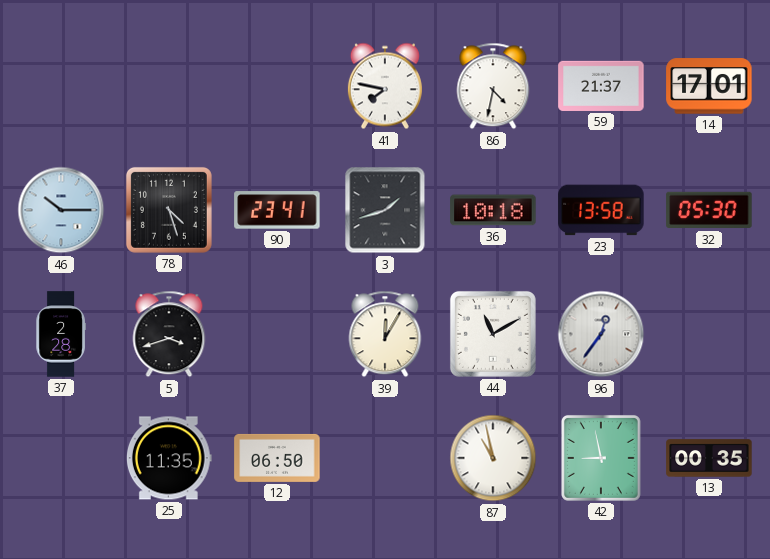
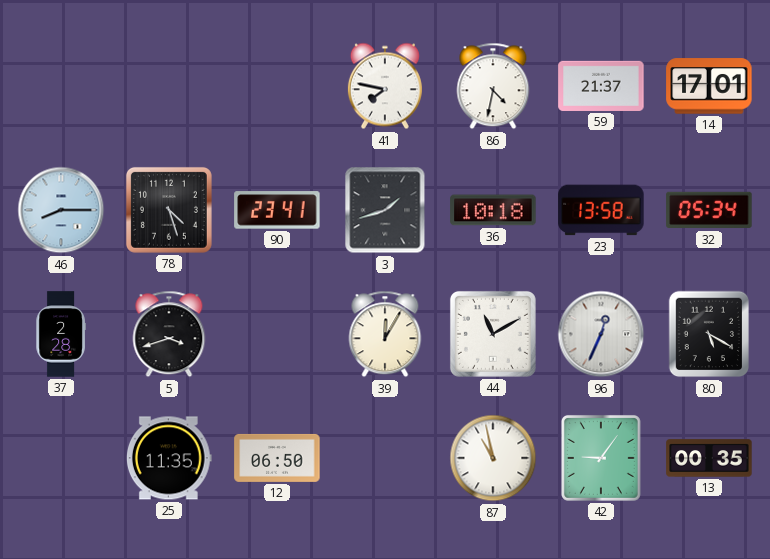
46: 10:15 -> 8:15
32: 05:30 -> 05:34
96: 12:36 -> 12:34
80: none -> 5:20
42: 8:58 -> 9:06
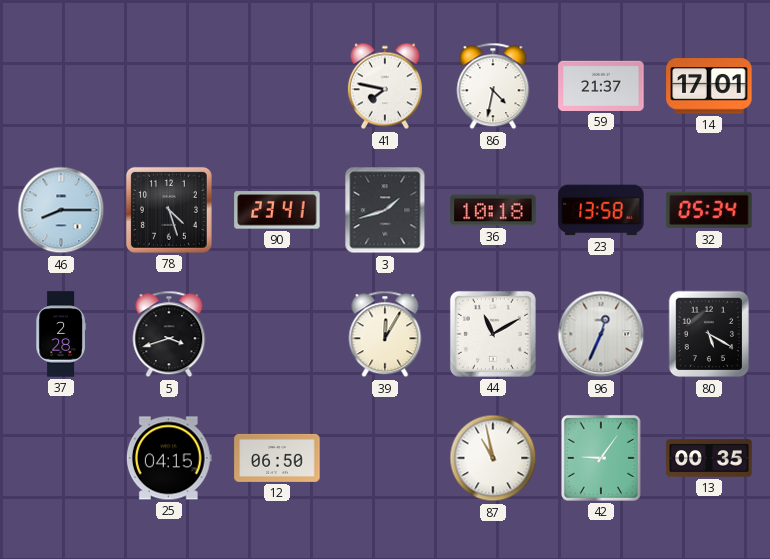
25: 11:35 -> 04:15
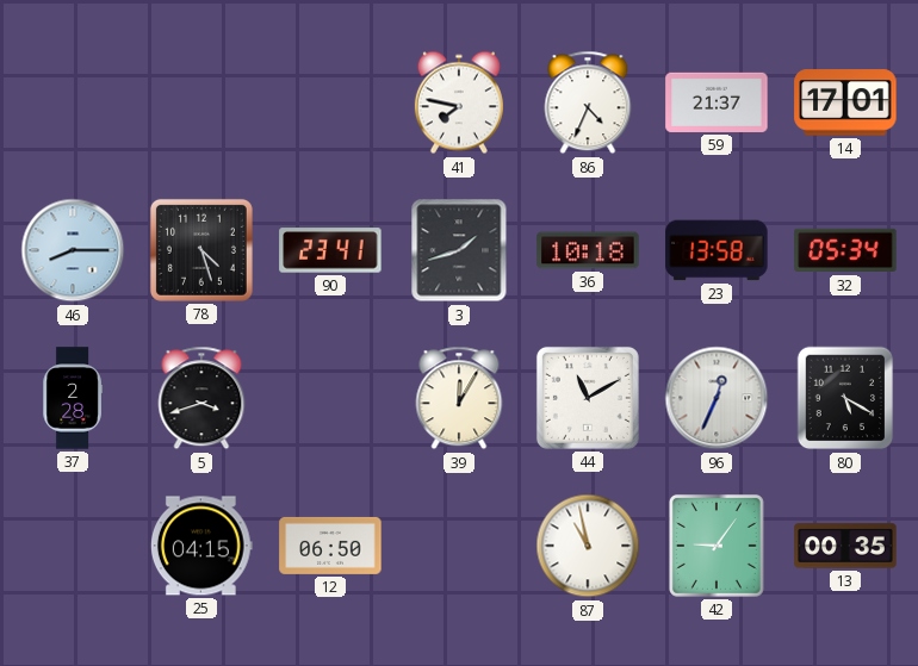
86: 4:32 -> 4:34
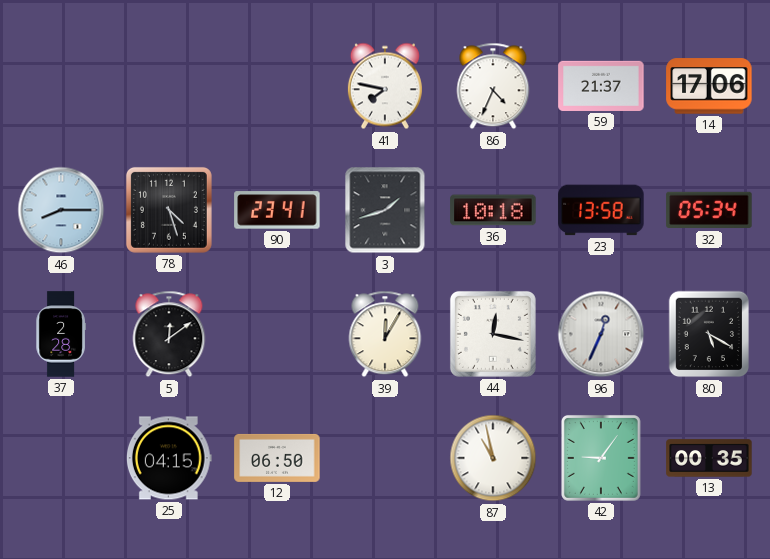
14: 17:01 -> 17:06
5: 3:42 -> 12:09
44: 11:10 -> 12:17
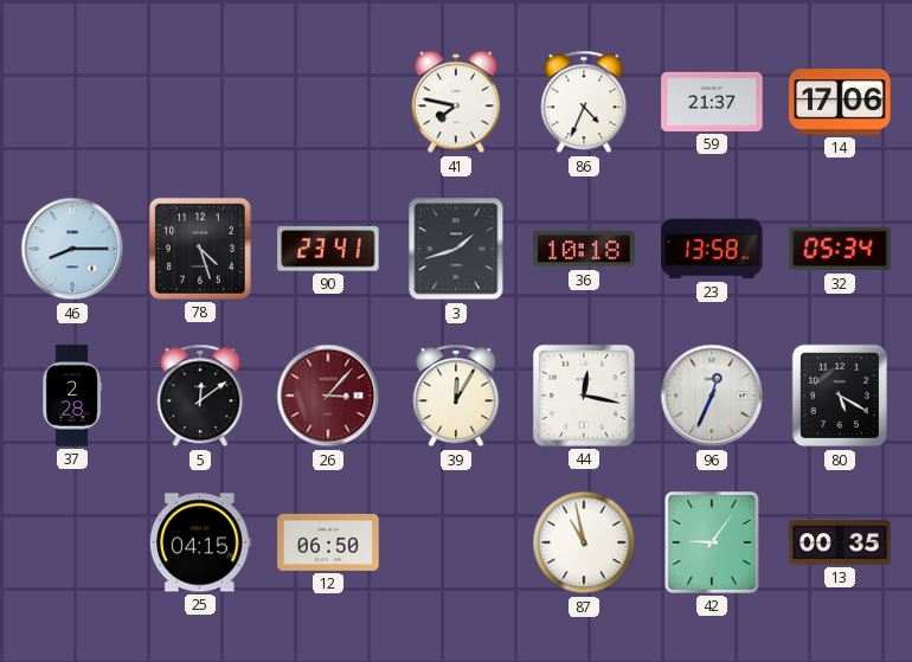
26: none -> 3:07
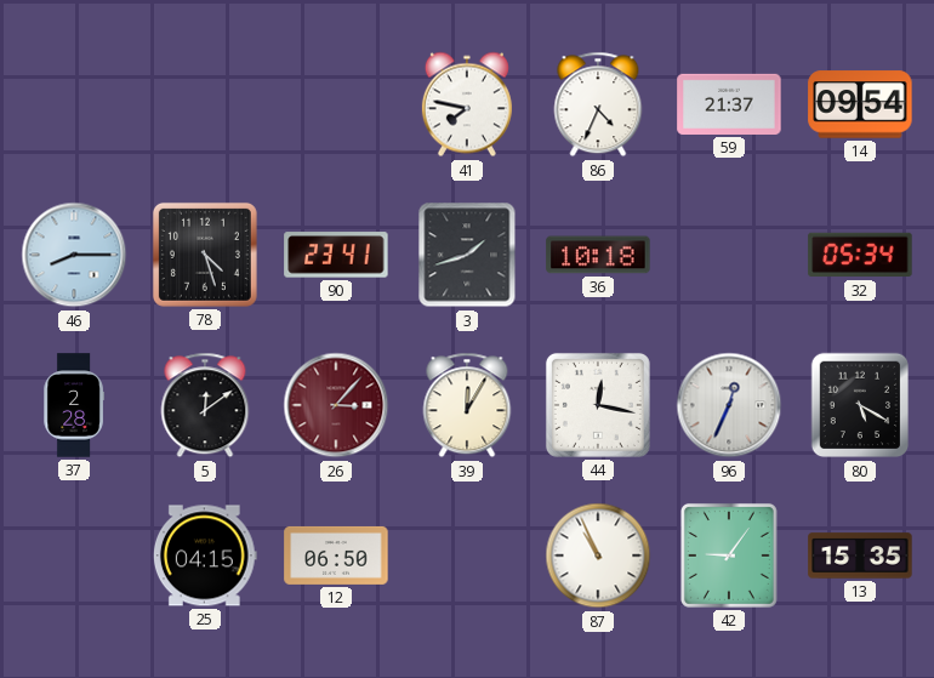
14: 17:06 -> 09:54
23: 13:58 -> none
87: 10:58 -> 10:56
13: 00:35 -> 15:35
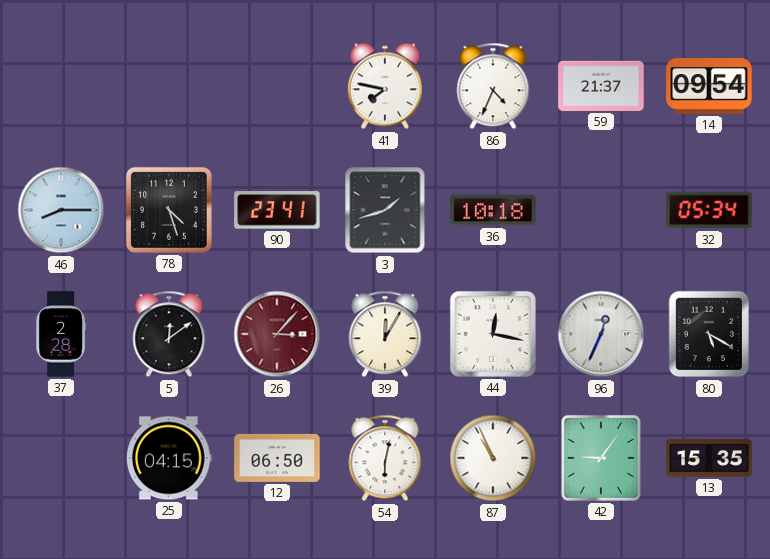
54: none -> 6:02
